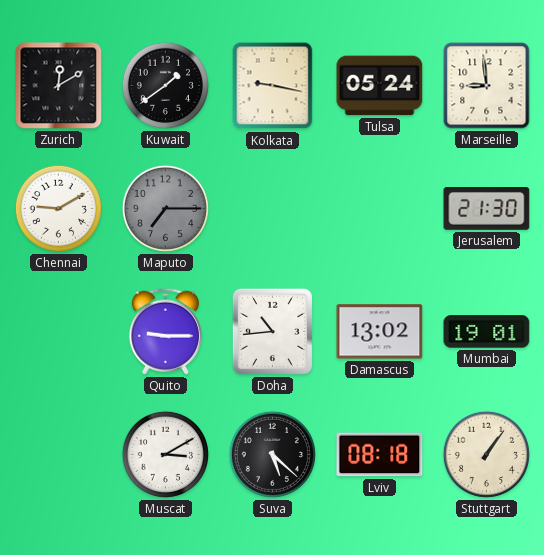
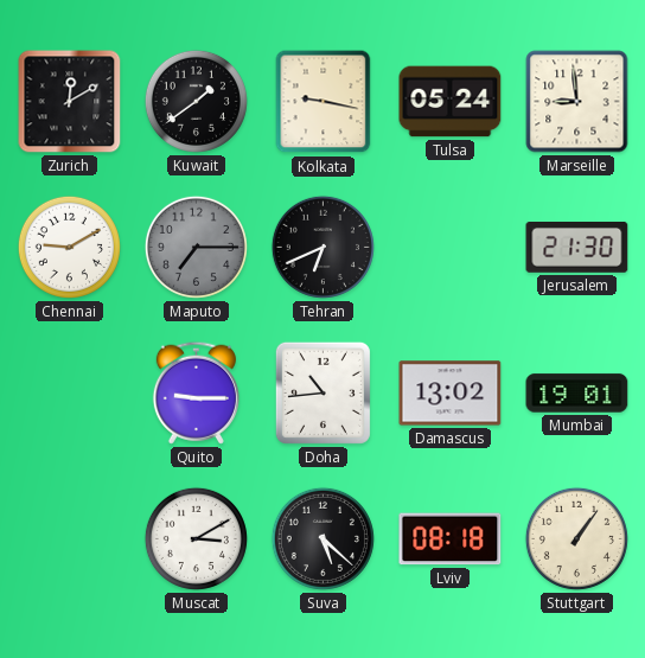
Tehran: none -> 6:41
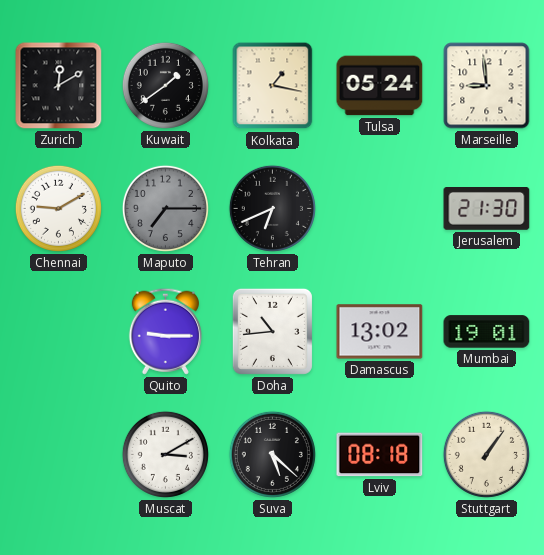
Kolkata: 9:17 -> 1:17
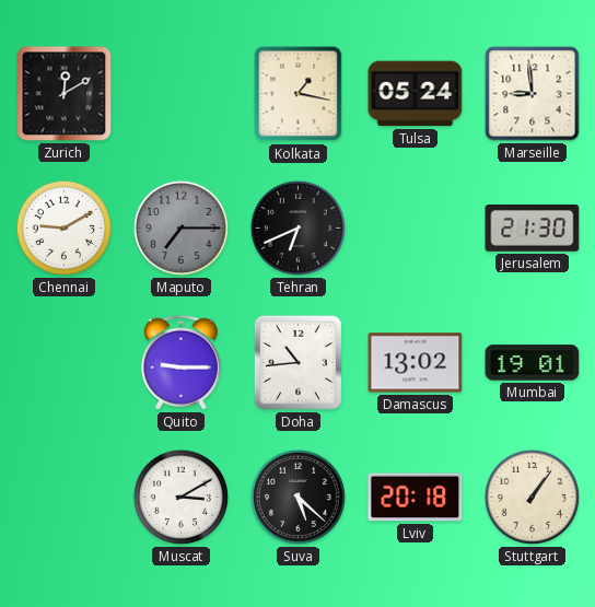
Kuwait: 1:39 -> none
Lviv: 08:18 -> 20:18
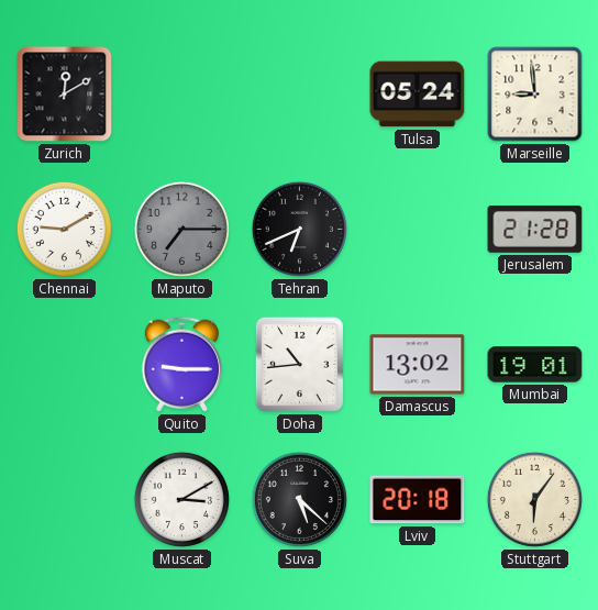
Kolkata: 1:17 -> none
Jerusalem: 21:30 -> 21:28
Stuttgart: 1:06 -> 6:06
